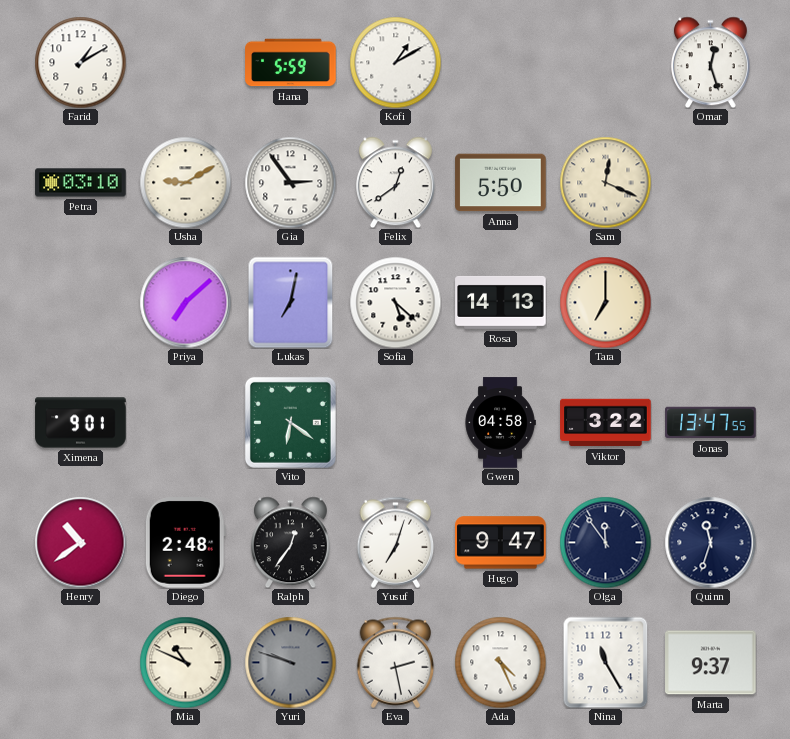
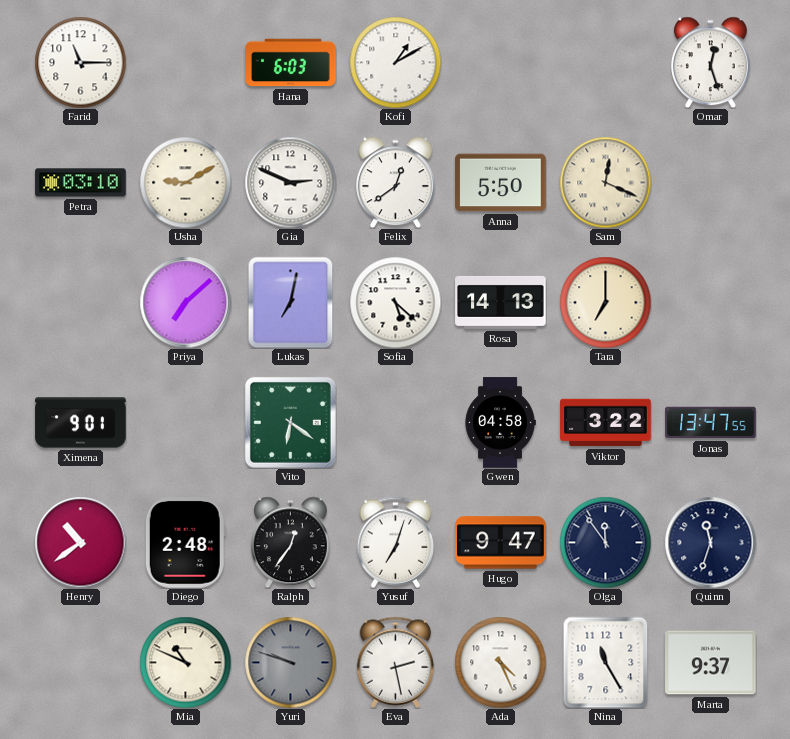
Farid: 1:10 -> 11:15
Hana: 5:59 -> 6:03
Gia: 2:54 -> 2:49
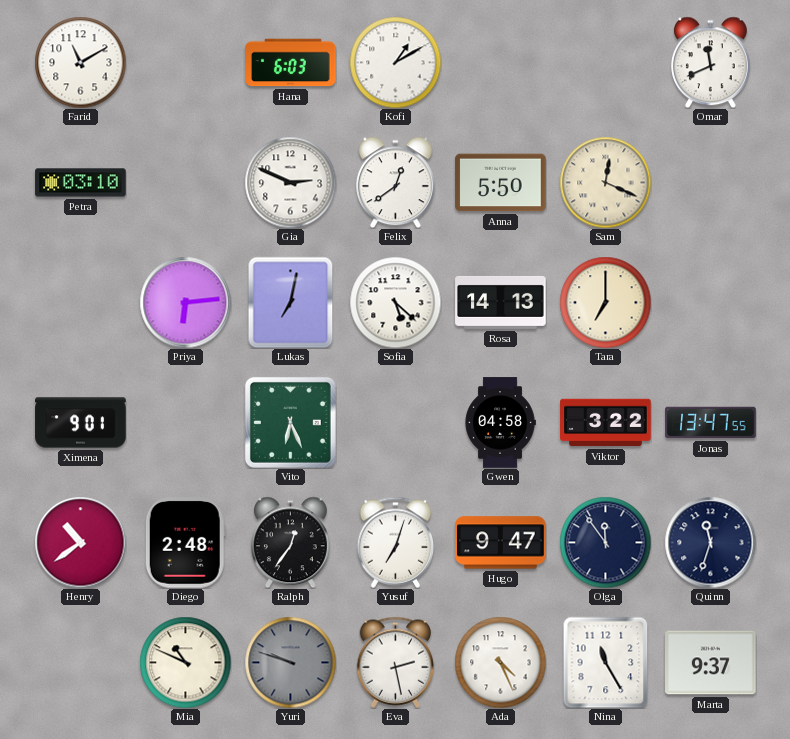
Farid: 11:15 -> 11:10
Omar: 12:27 -> 11:41
Usha: 9:10 -> none
Priya: 7:08 -> 6:14
Vito: 6:21 -> 6:26
